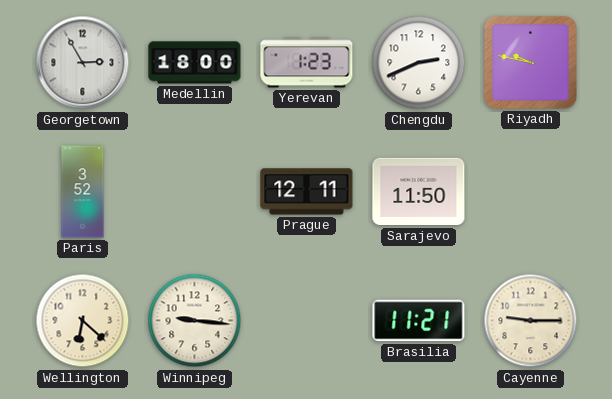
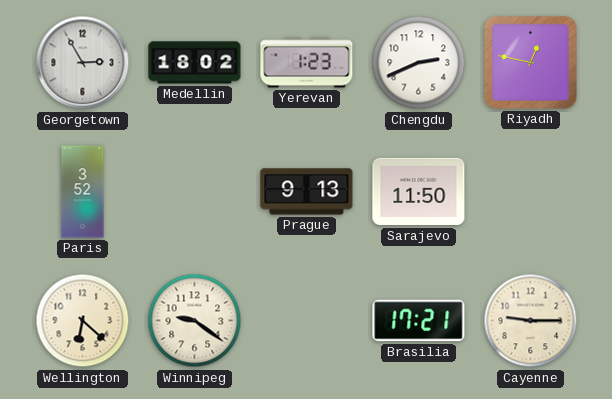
Medellin: 18:00 -> 18:02
Riyadh: 9:47 -> 12:47
Prague: 12:11 -> 9:13
Winnipeg: 9:16 -> 9:21
Brasilia: 11:21 -> 17:21
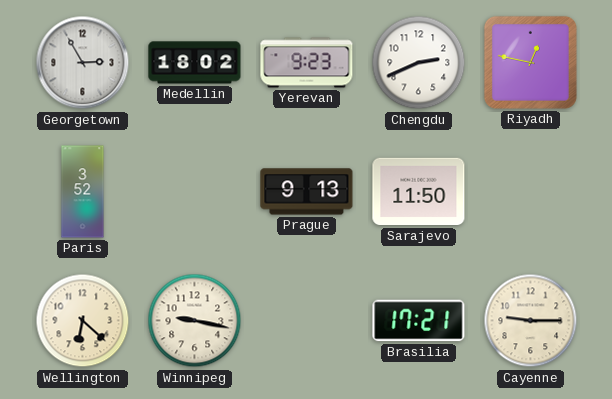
Yerevan: 1:23 -> 9:23
Winnipeg: 9:21 -> 9:17
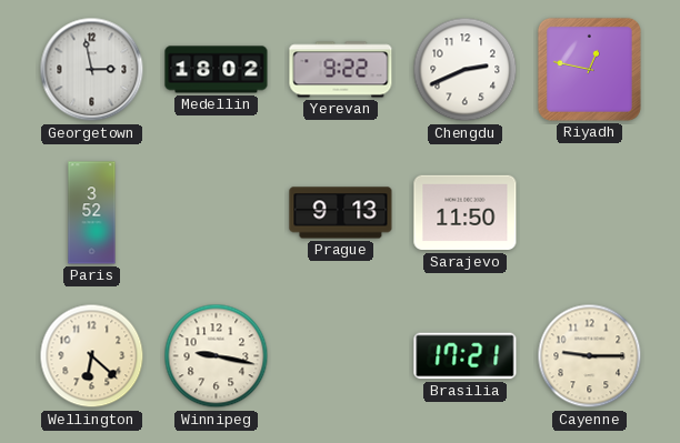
Georgetown: 2:55 -> 2:58
Yerevan: 9:23 -> 9:22
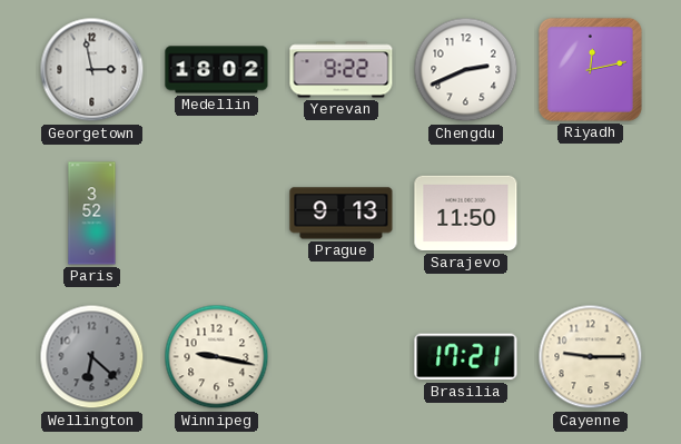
Riyadh: 12:47 -> 12:13
Wellington dial: cream -> grey
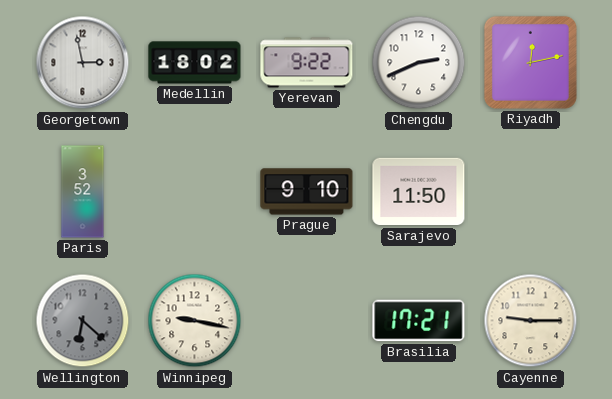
Prague: 9:13 -> 9:10
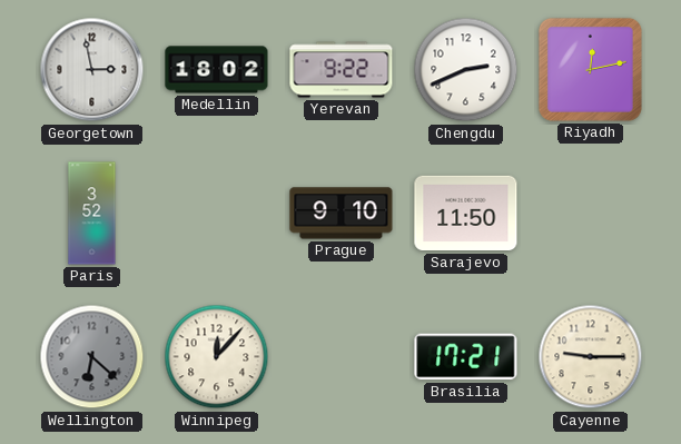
Winnipeg: 9:17 -> 12:07
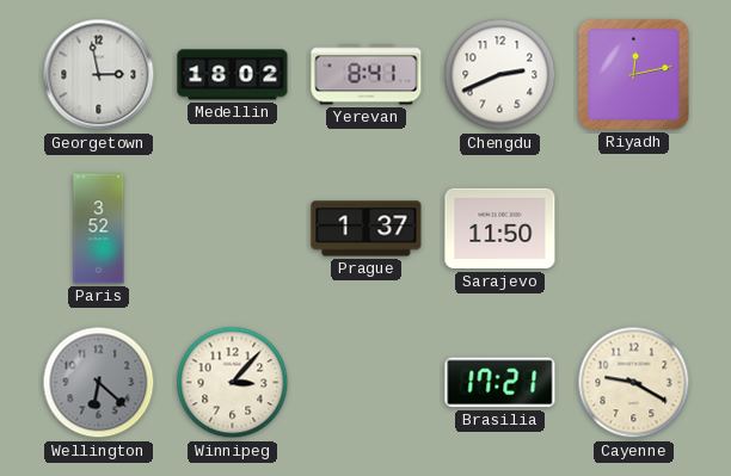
Yerevan: 9:22 -> 8:41
Prague: 9:10 -> 1:37
Winnipeg: 12:07 -> 3:07
Cayenne: 9:15 -> 9:20
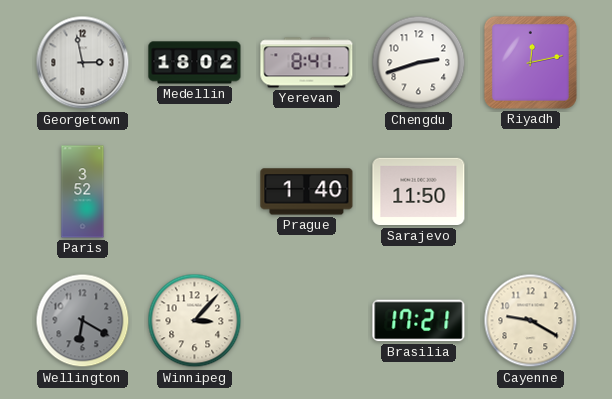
Chengdu: 2:41 -> 2:42
Prague: 1:37 -> 1:40
Wellington: 6:22 -> 6:20
